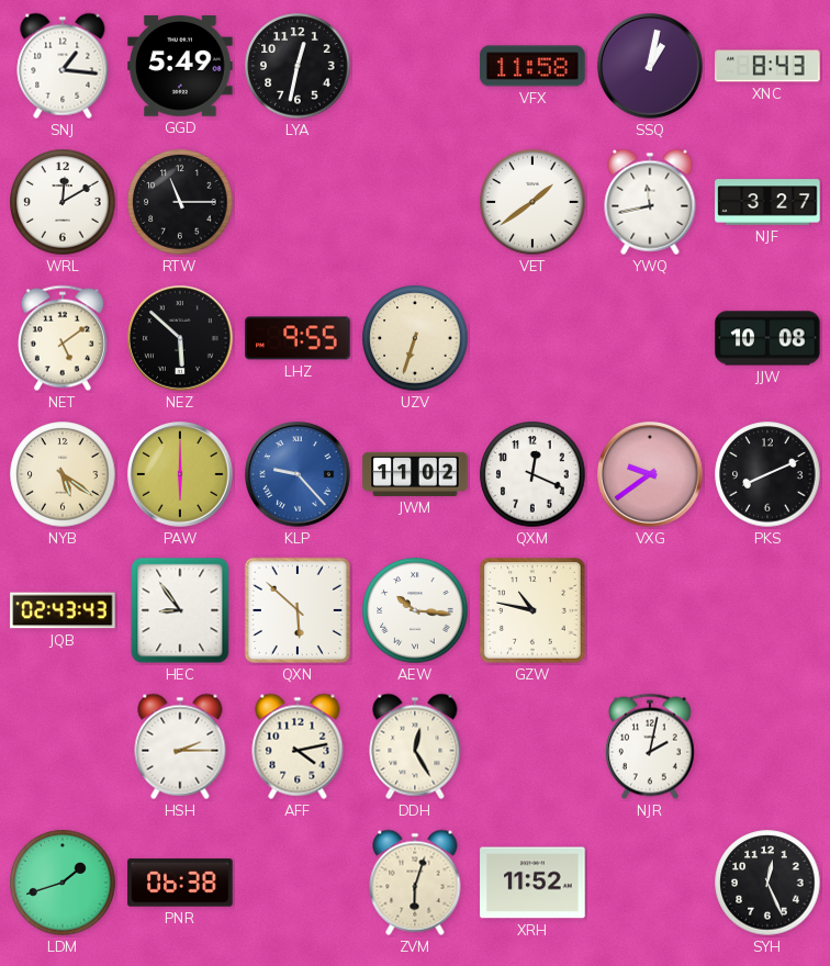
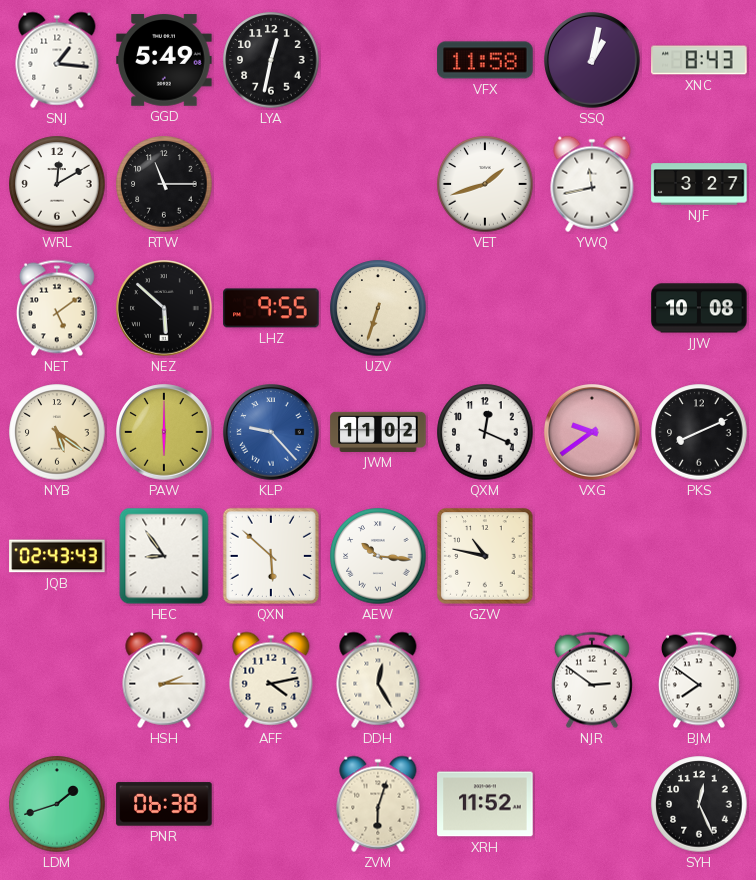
VET: 1:39 -> 1:42
NJR: 2:02 -> 2:51
BJM: none -> 7:51
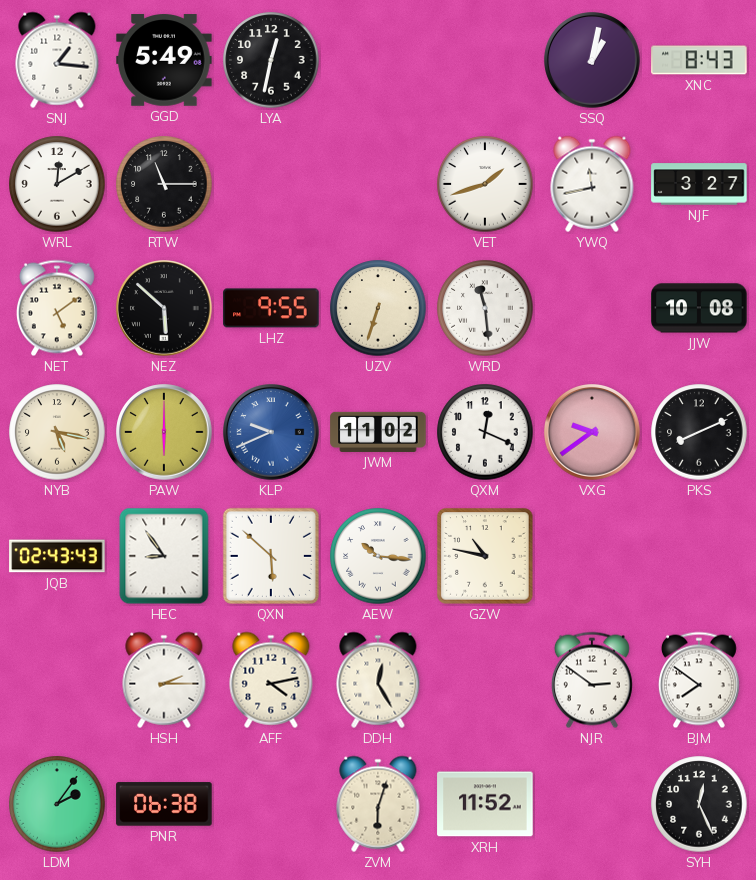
VFX: 11:58 -> none
WRD: none -> 11:29
NYB: 5:21 -> 5:17
KLP: 9:23 -> 9:41
LDM: 1:42 -> 2:06
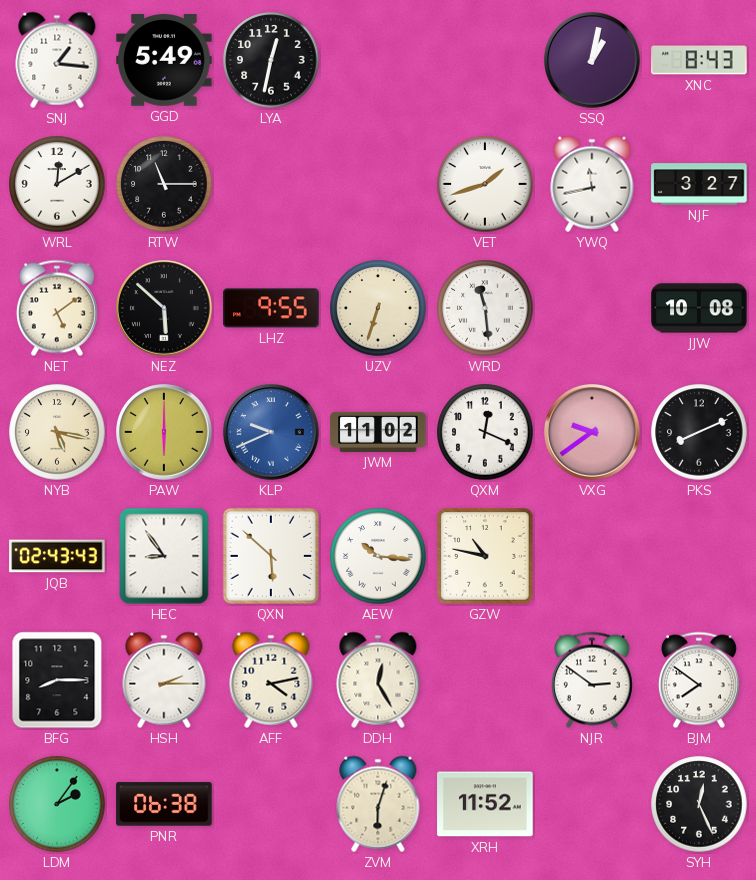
BFG: none -> 8:15
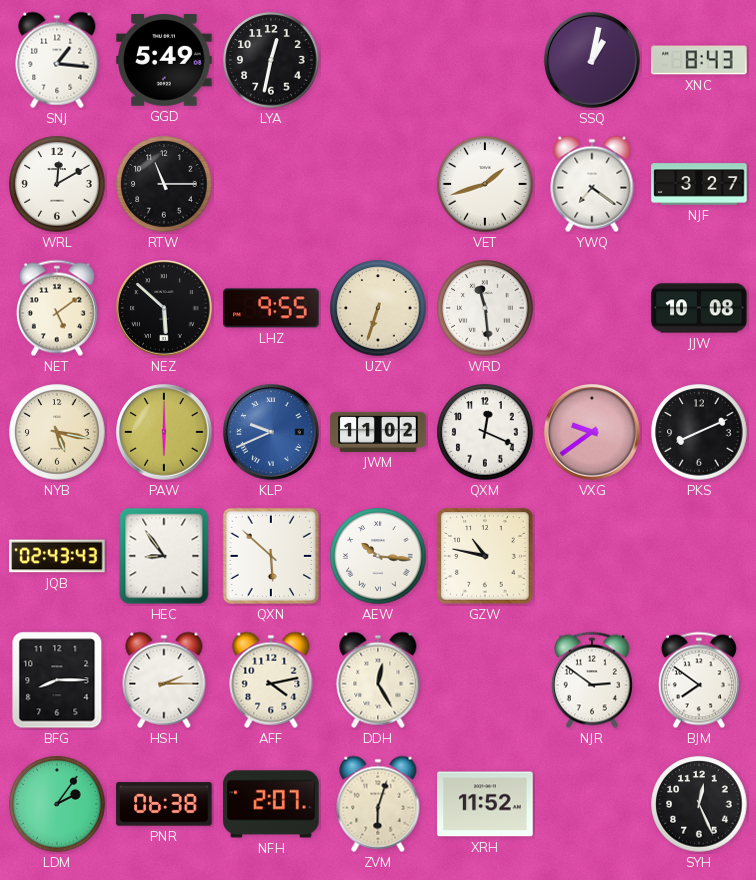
YWQ: 11:43 -> 7:21
NFH: none -> 2:07
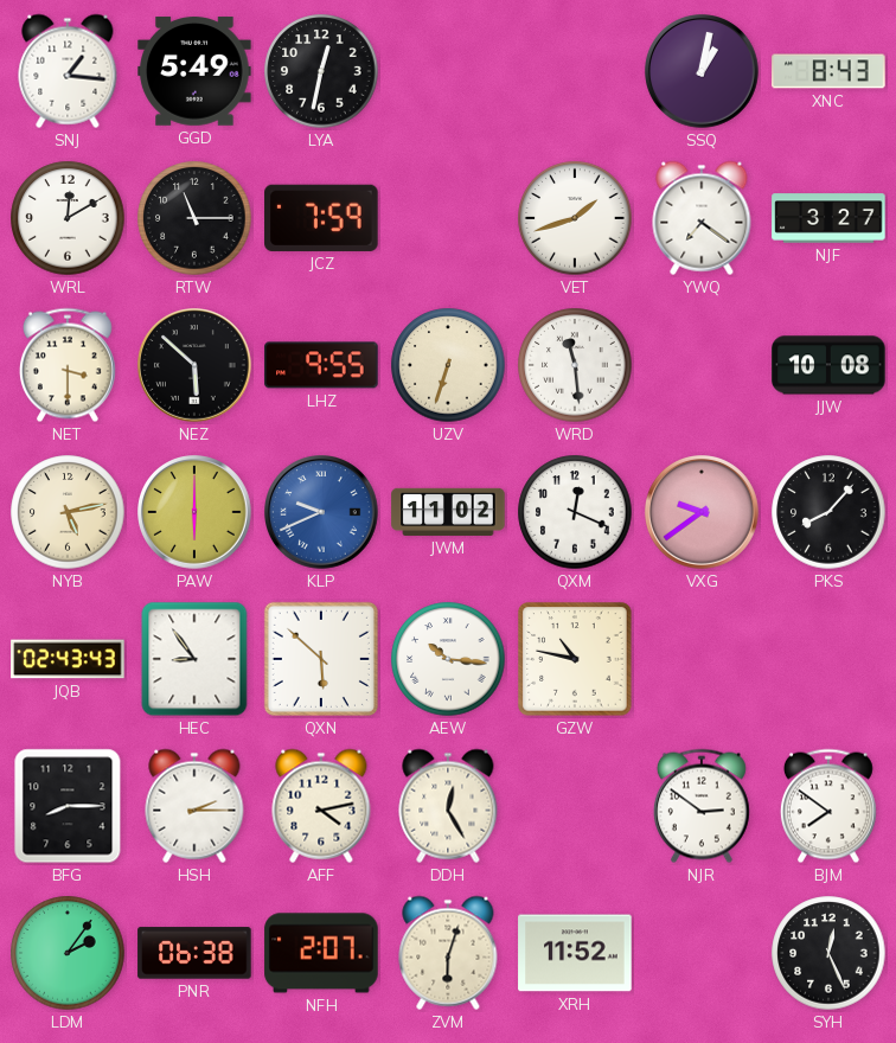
JCZ: none -> 7:59
NET: 5:09 -> 3:30
NYB: 5:17 -> 5:13
PKS: 8:11 -> 8:07
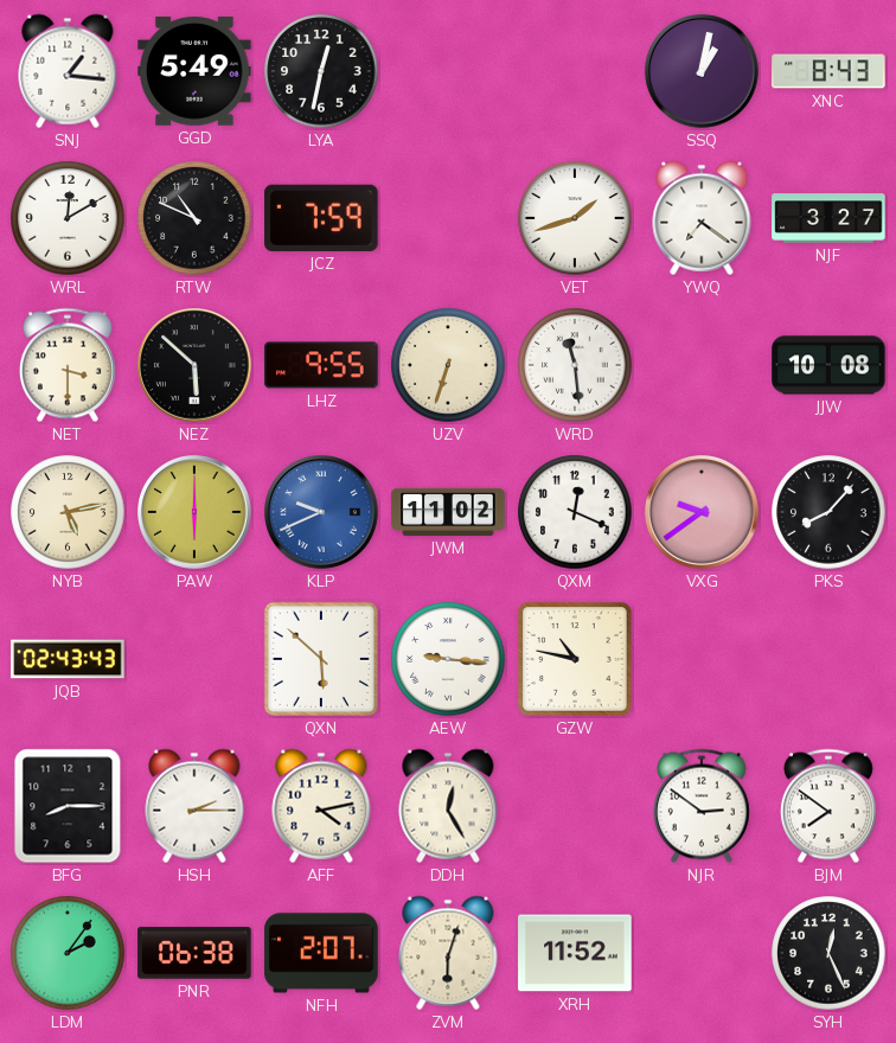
RTW: 11:15 -> 10:49
HEC: 8:54 -> none
AEW: 10:16 -> 9:16
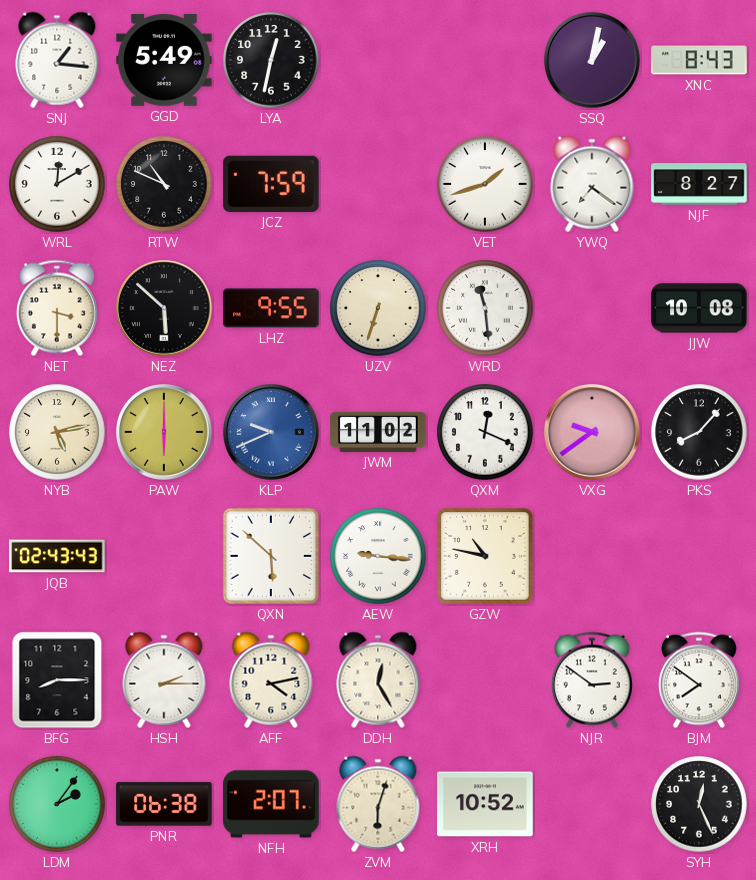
NJF: 3:27 -> 8:27
XRH: 11:52 -> 10:52
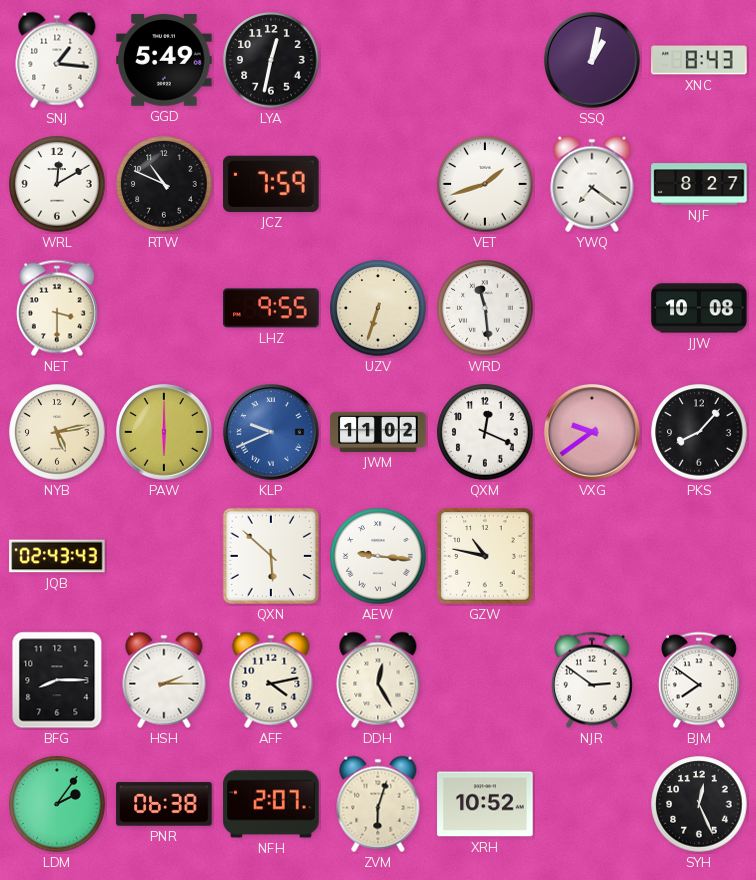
NEZ: 5:52 -> none
